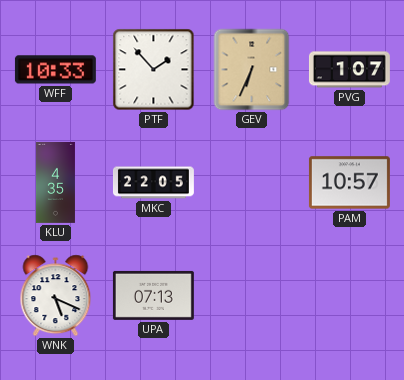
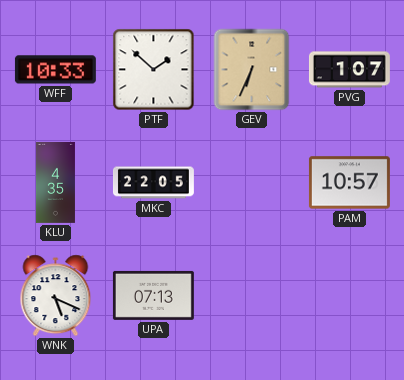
PTF: 1:53 -> 1:52
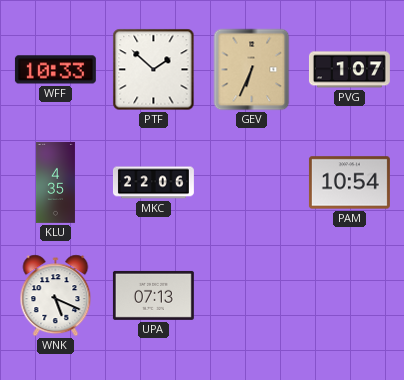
MKC: 22:05 -> 22:06
PAM: 10:57 -> 10:54
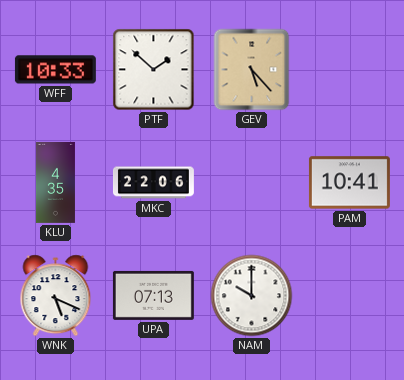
GEV: 6:34 -> 5:23
PVG: 1:07 -> none
PAM: 10:54 -> 10:41
NAM: none -> 10:00
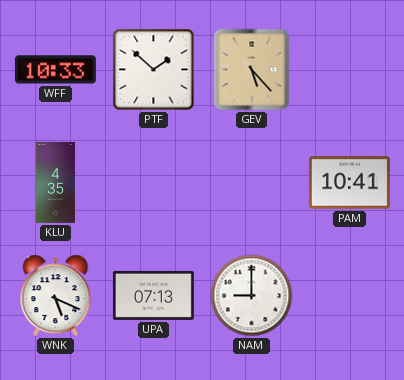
MKC: 22:06 -> none
NAM: 10:00 -> 9:00
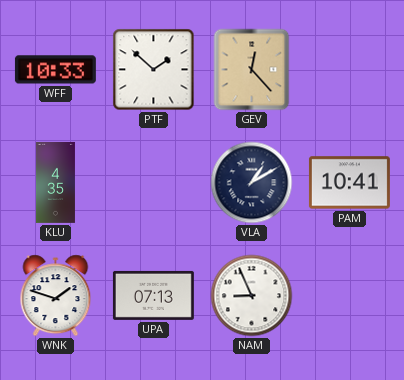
GEV: 5:23 -> 12:23
VLA: none -> 1:10
WNK: 5:19 -> 1:48
NAM: 9:00 -> 8:56
